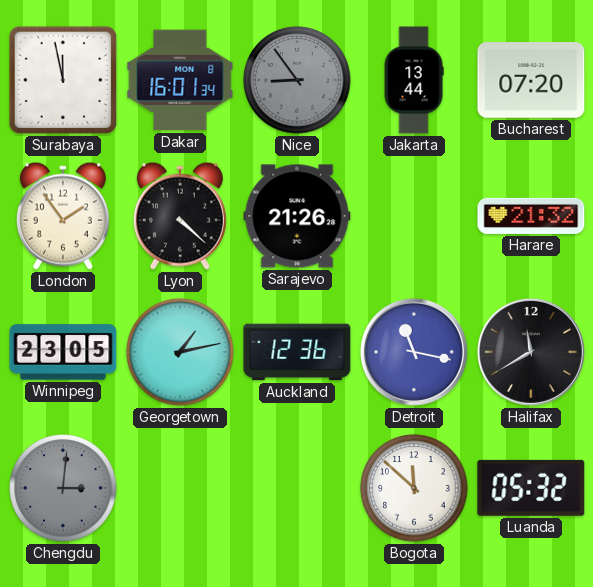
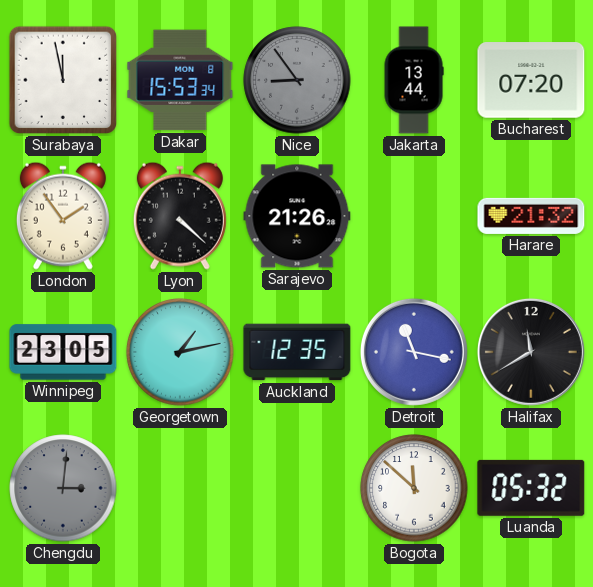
Dakar: 16:01 -> 15:53
Auckland: 12:36 -> 12:35
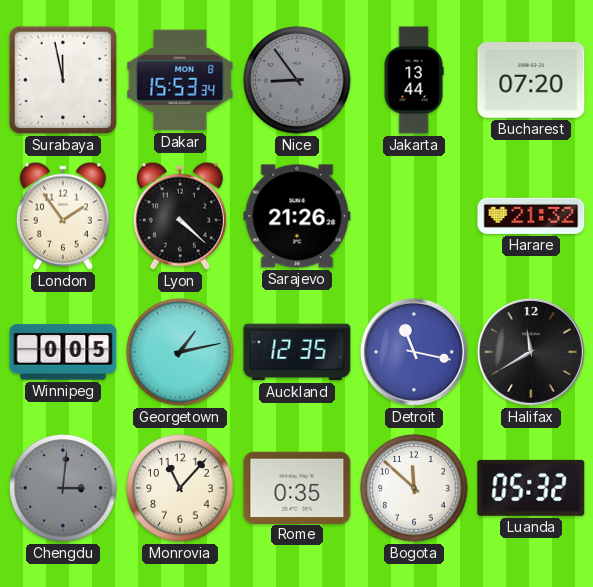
Winnipeg: 23:05 -> 0:05
Monrovia: none -> 11:07
Rome: none -> 0:35
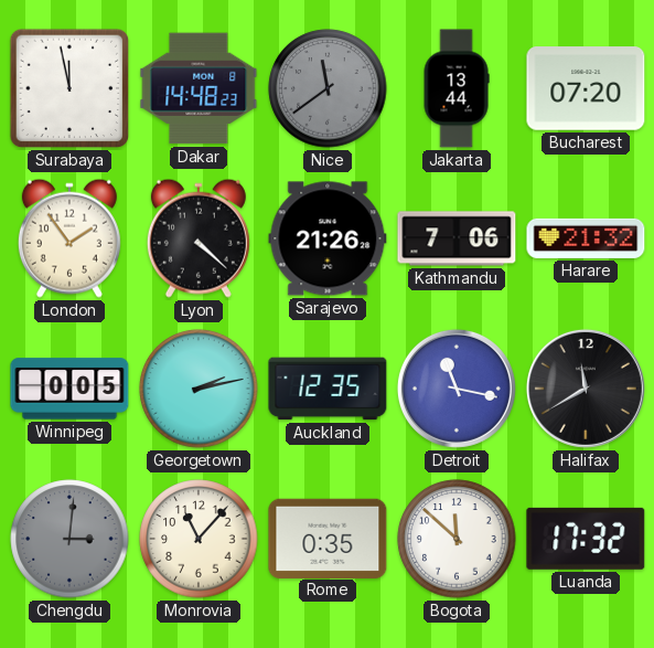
Dakar: 15:53 -> 14:48
Nice: 8:54 -> 11:39
Kathmandu: none -> 7:06
Georgetown: 1:13 -> 2:13
Luanda: 05:32 -> 17:32
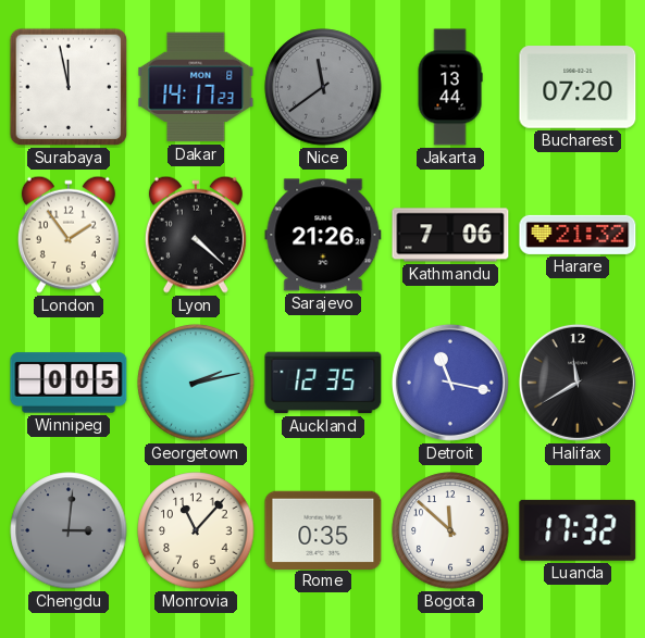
Dakar: 14:48 -> 14:17
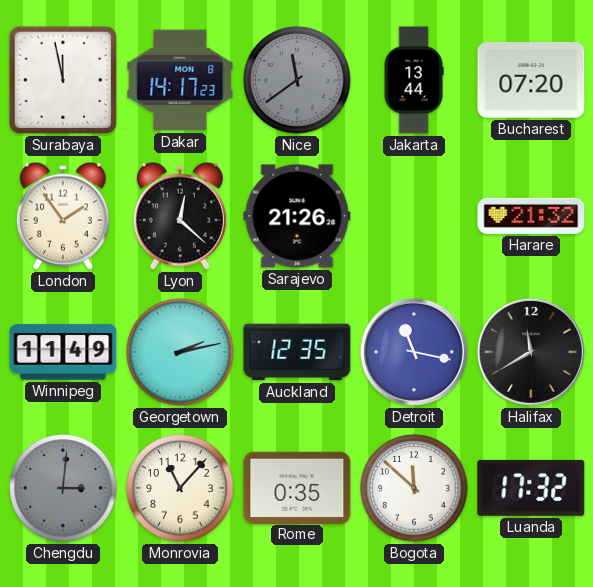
Lyon: 4:22 -> 12:22
Kathmandu: 7:06 -> none
Winnipeg: 0:05 -> 11:49
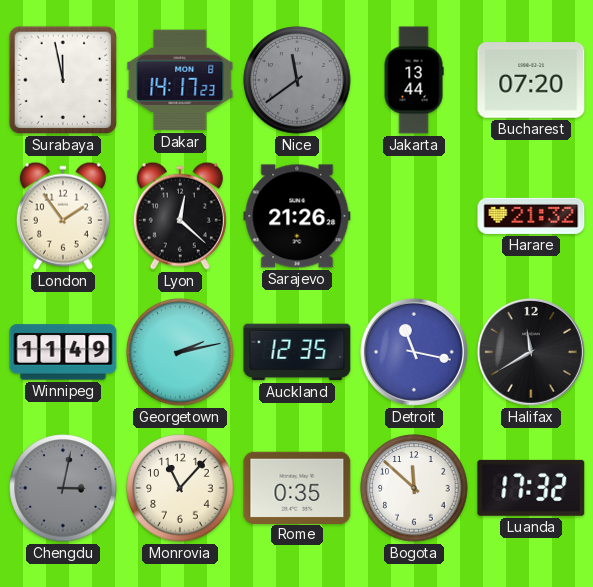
Chengdu: 3:01 -> 3:02
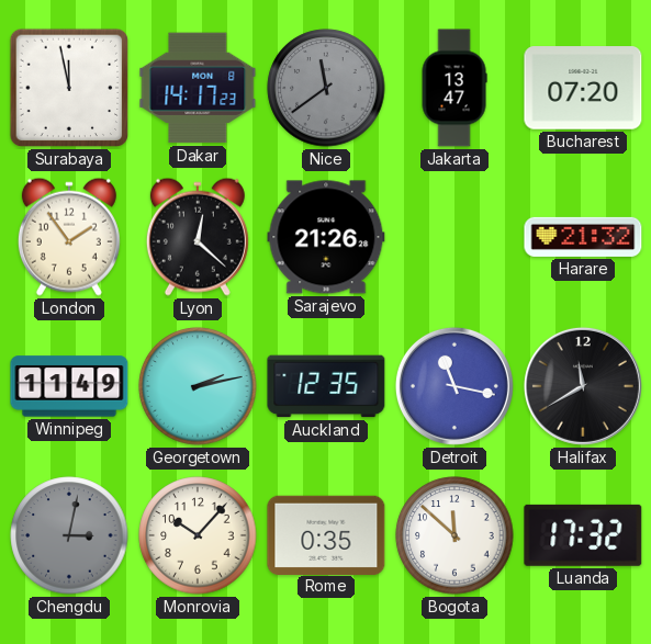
Jakarta: 13:44 -> 13:47
Monrovia: 11:07 -> 10:07
